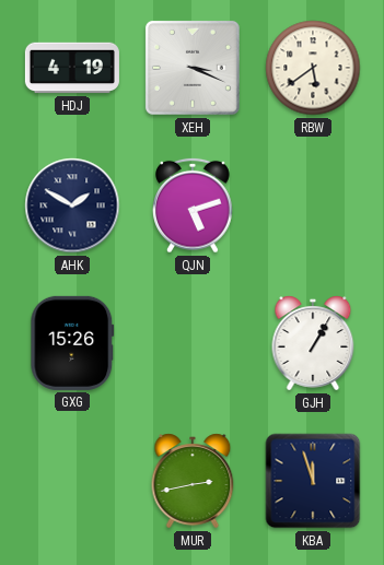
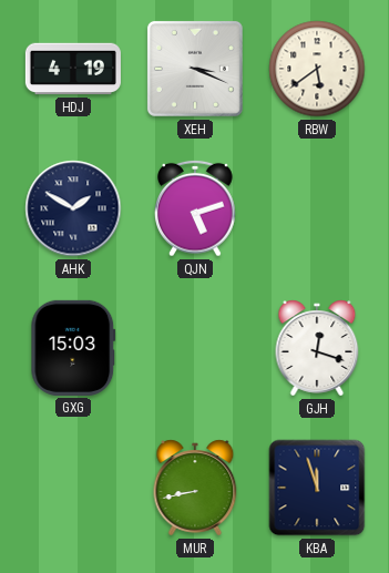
GXG: 15:26 -> 15:03
GJH: 1:05 -> 12:18
MUR: 2:43 -> 8:43
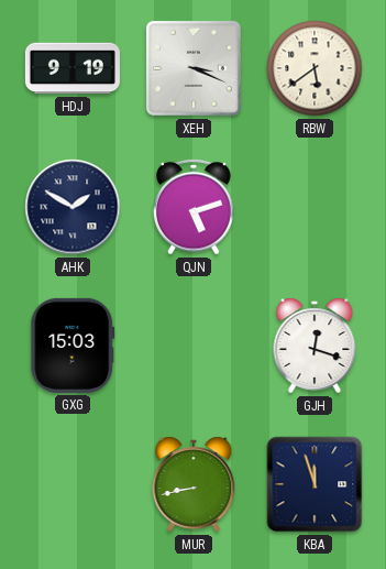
HDJ: 4:19 -> 9:19
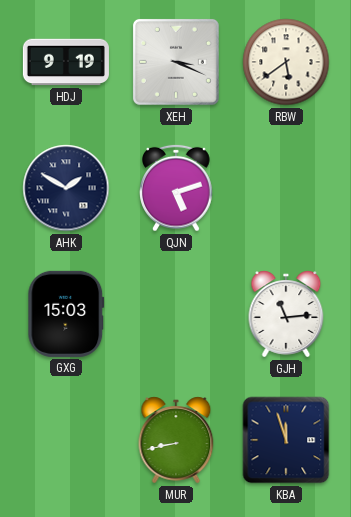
GJH: 12:18 -> 11:14
